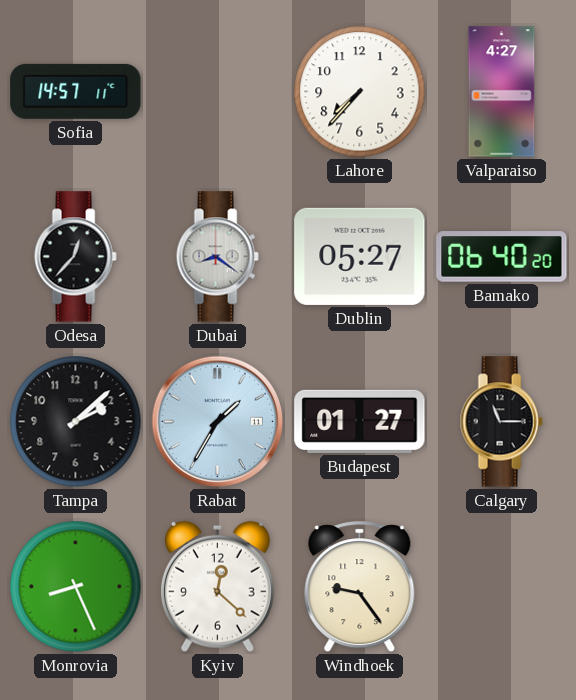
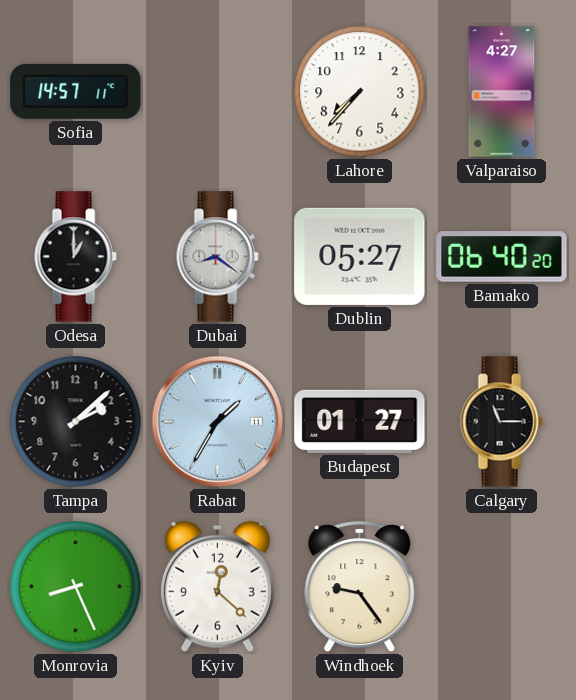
Odesa: 12:37 -> 1:00
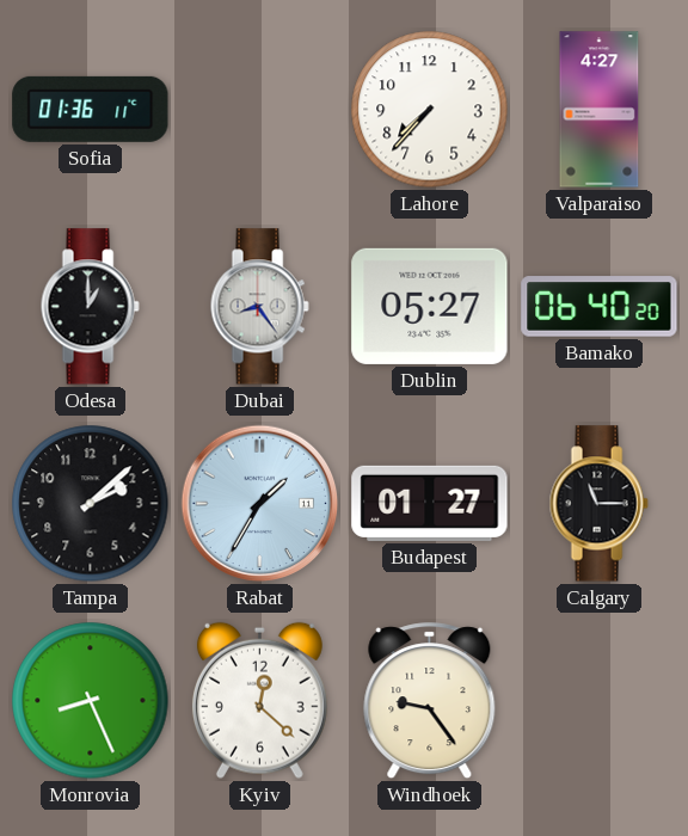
Sofia: 14:57 -> 01:36
Dubai: 8:21 -> 8:24
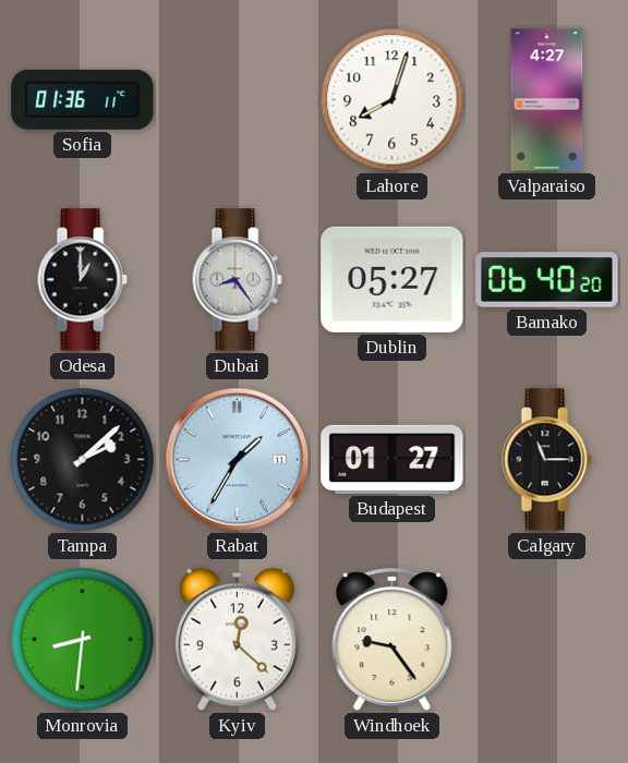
Lahore: 7:37 -> 8:03
Monrovia: 8:26 -> 8:31
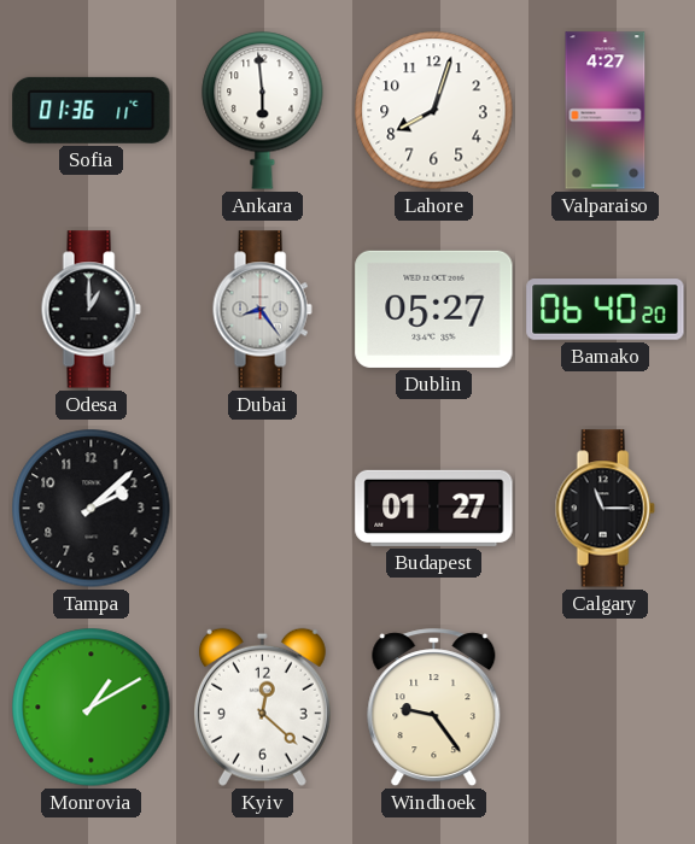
Ankara: none -> 5:59
Rabat: 1:35 -> none
Monrovia: 8:31 -> 1:10
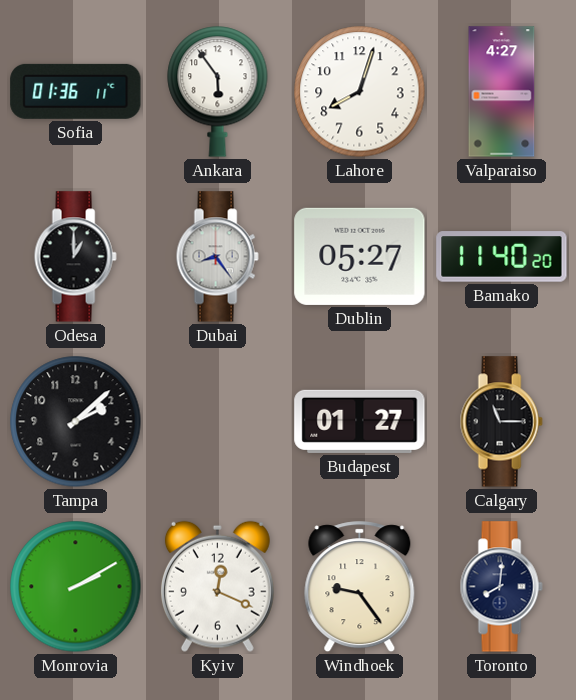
Ankara: 5:59 -> 5:54
Bamako: 06:40 -> 11:40
Monrovia: 1:10 -> 2:10
Kyiv: 12:22 -> 12:19
Toronto: none -> 8:01
